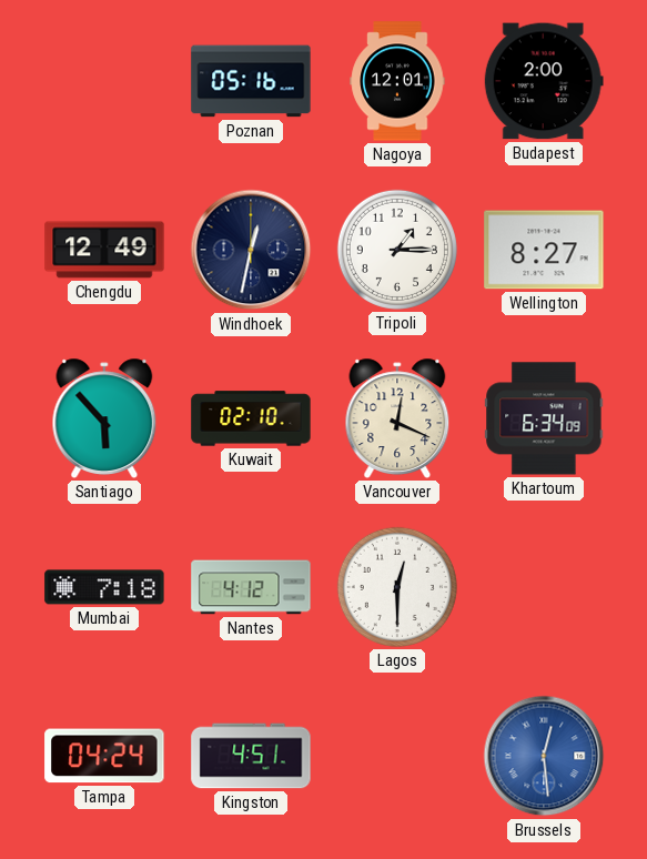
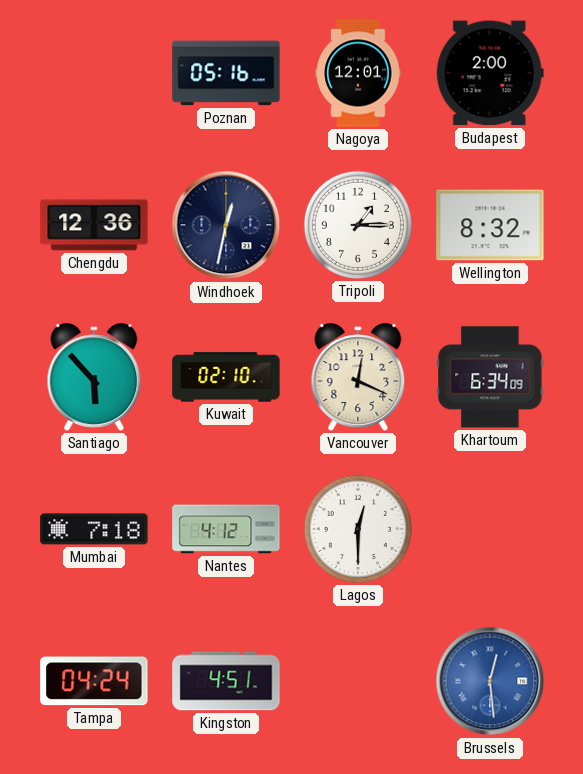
Chengdu: 12:49 -> 12:36
Wellington: 8:27 -> 8:32
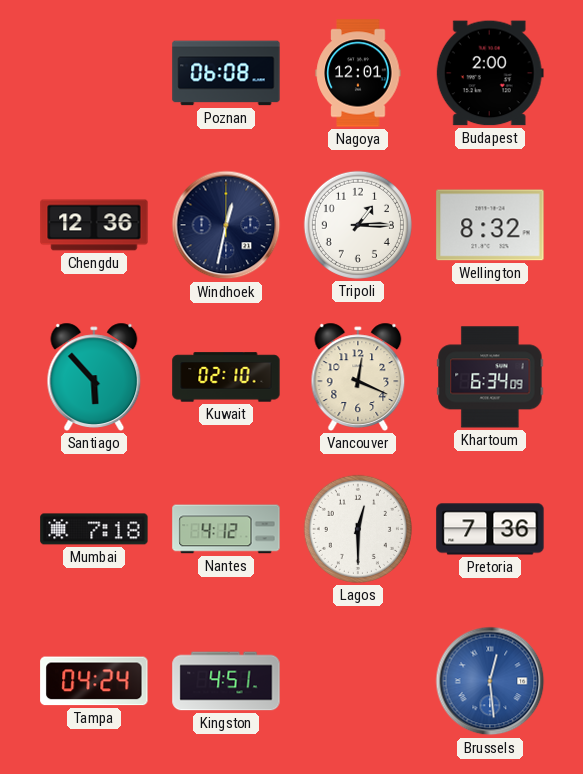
Poznan: 05:16 -> 06:08
Pretoria: none -> 7:36
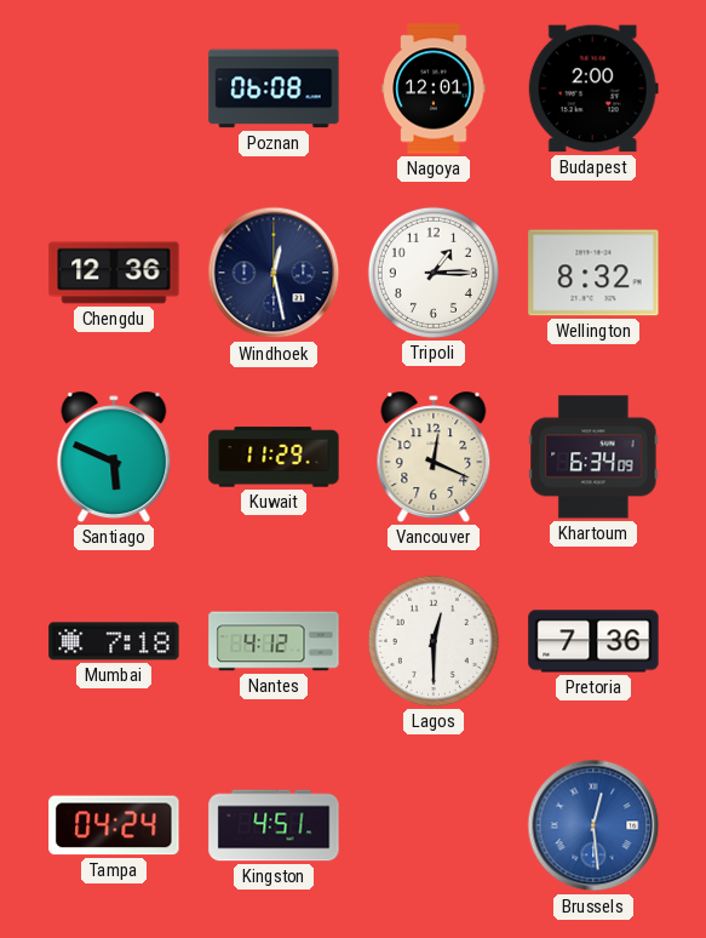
Windhoek: 12:32 -> 12:28
Santiago: 5:53 -> 5:49
Kuwait: 02:10 -> 11:29
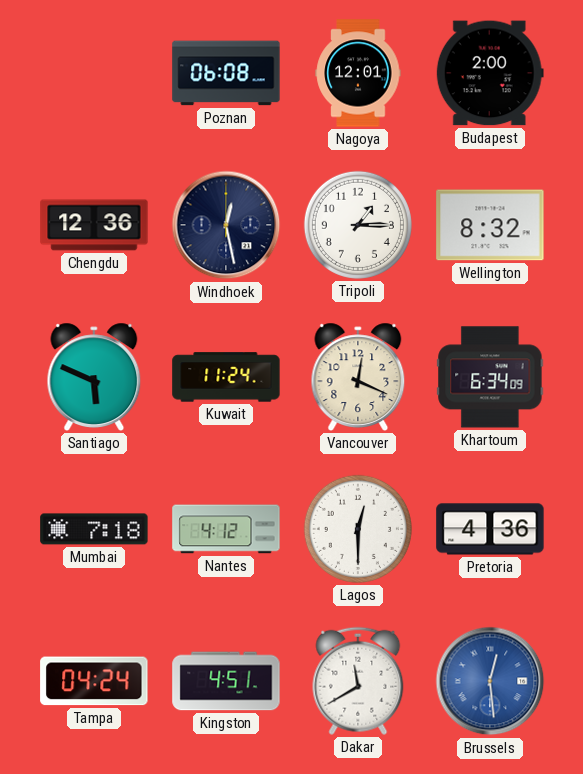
Kuwait: 11:29 -> 11:24
Pretoria: 7:36 -> 4:36
Dakar: none -> 11:40
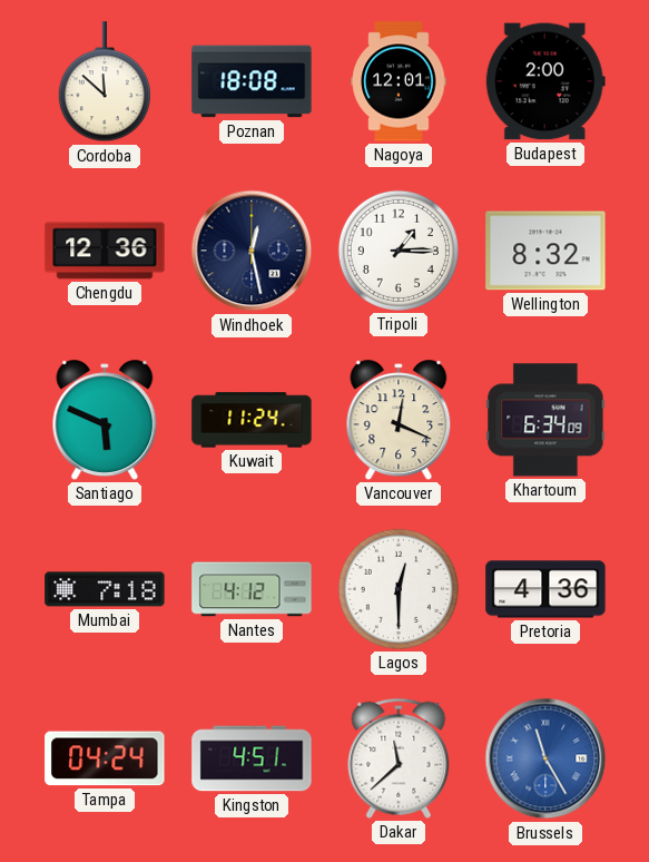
Cordoba: none -> 11:52
Poznan: 06:08 -> 18:08
Dakar: 11:40 -> 11:38
Brussels: 12:29 -> 11:25
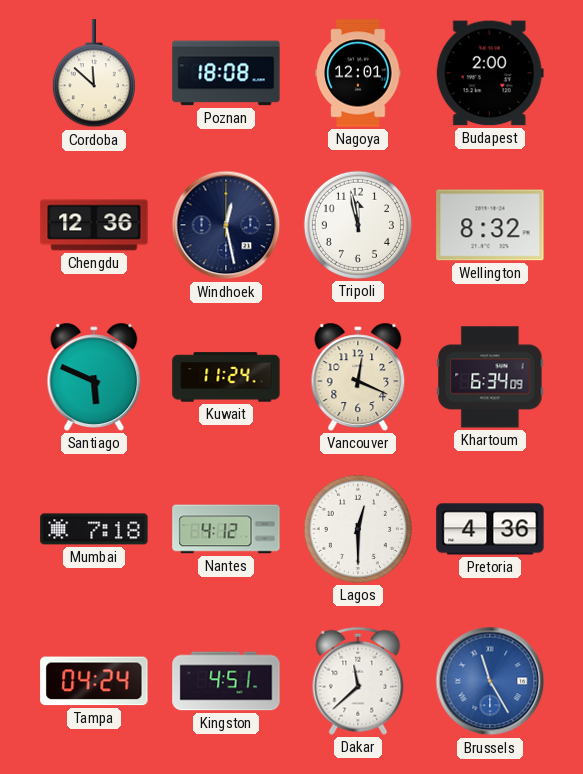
Tripoli: 1:15 -> 11:58
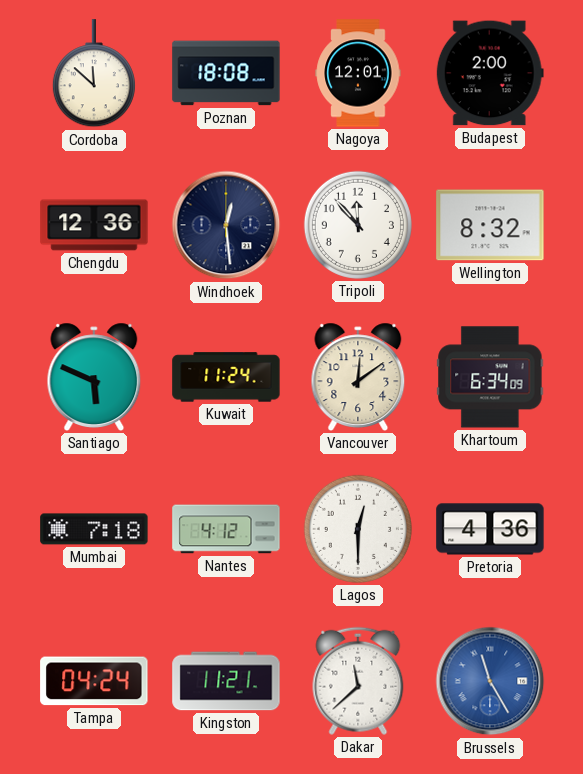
Windhoek: 12:28 -> 12:29
Tripoli: 11:58 -> 11:53
Vancouver: 12:19 -> 12:09
Kingston: 4:51 -> 11:21
